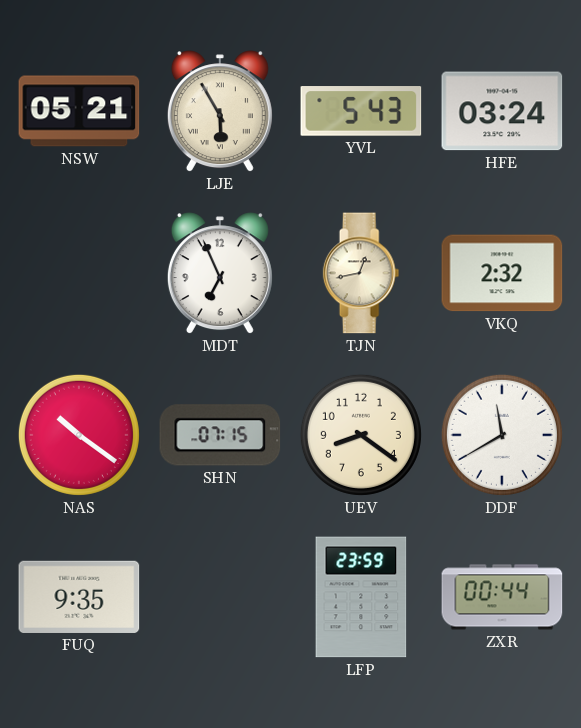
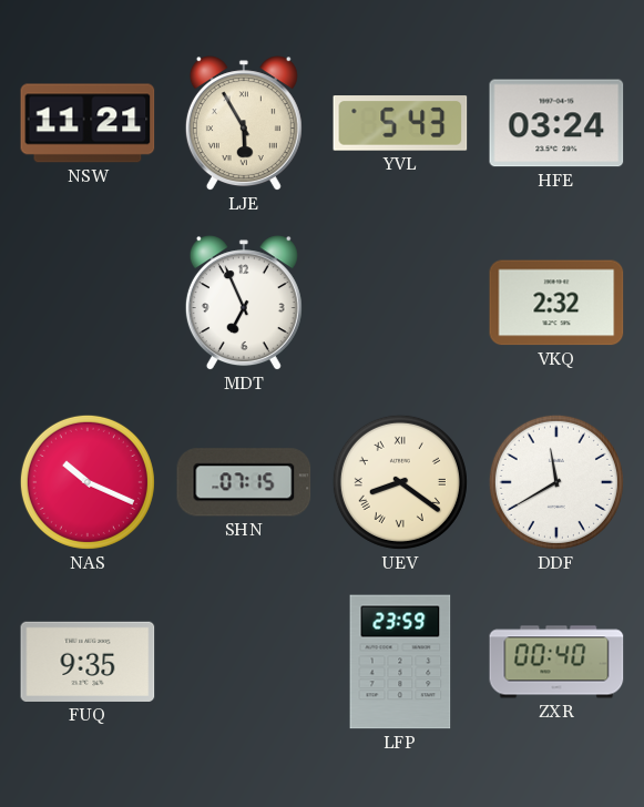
NSW: 05:21 -> 11:21
TJN: 12:43 -> none
NAS: 10:21 -> 10:19
UEV numerals: Arabic -> Roman
ZXR: 00:44 -> 00:40
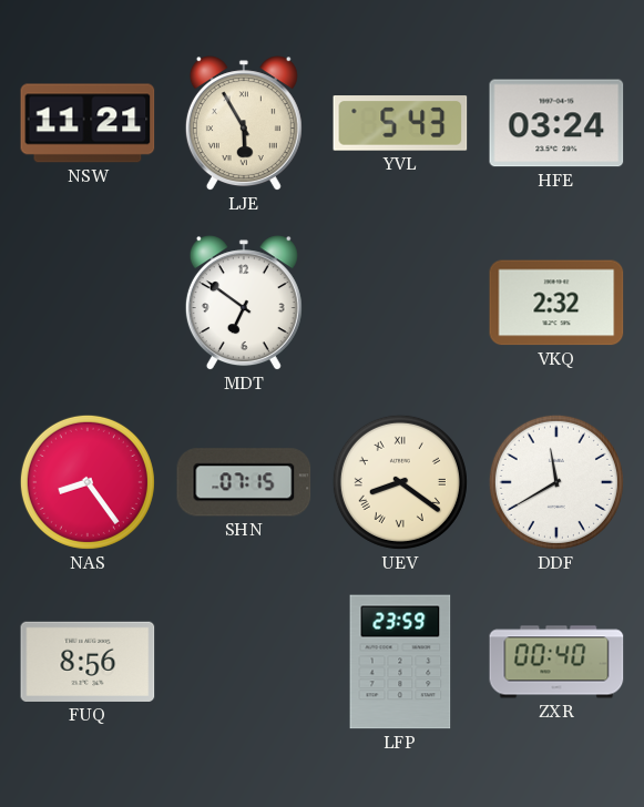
MDT: 6:56 -> 6:51
NAS: 10:19 -> 8:24
FUQ: 9:35 -> 8:56
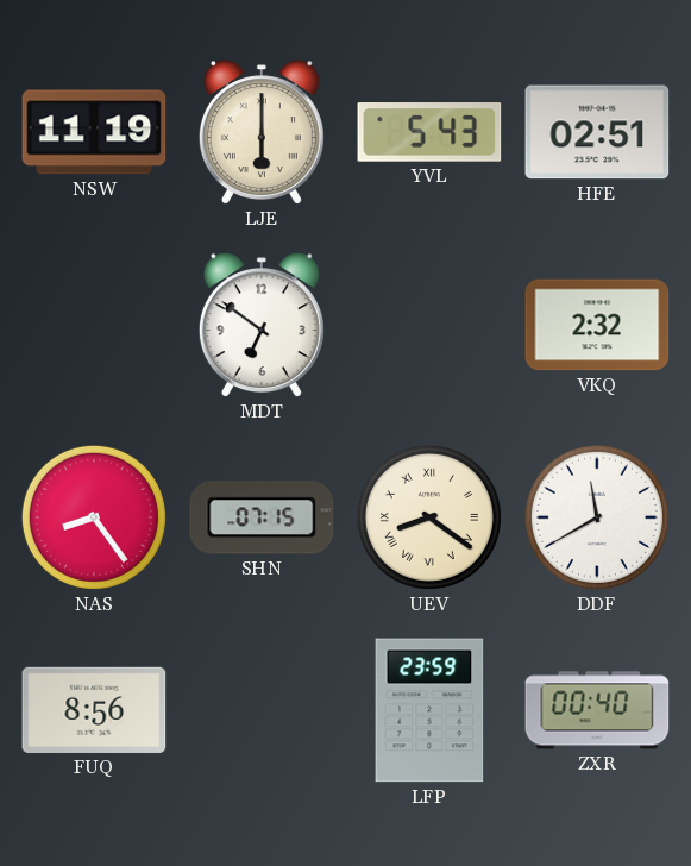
NSW: 11:21 -> 11:19
LJE: 5:55 -> 6:00
HFE: 03:24 -> 02:51
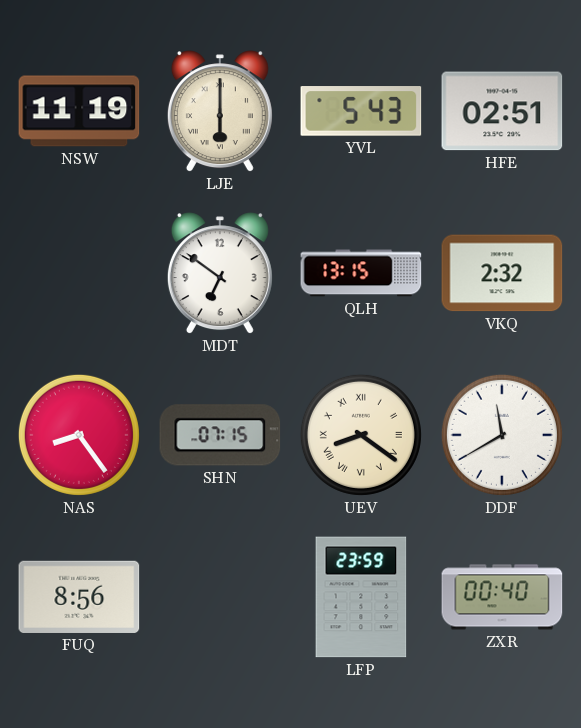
QLH: none -> 13:15
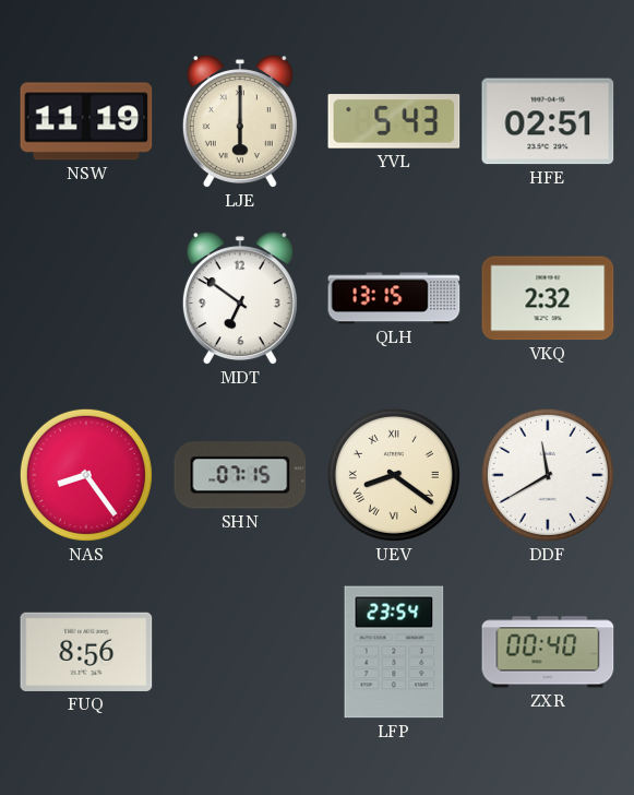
LFP: 23:59 -> 23:54
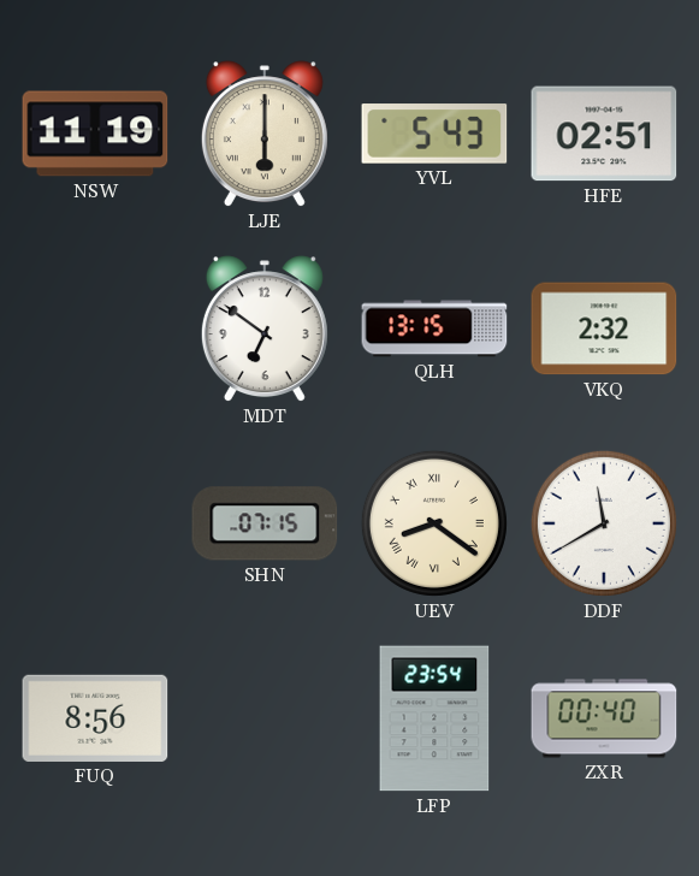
NAS: 8:24 -> none
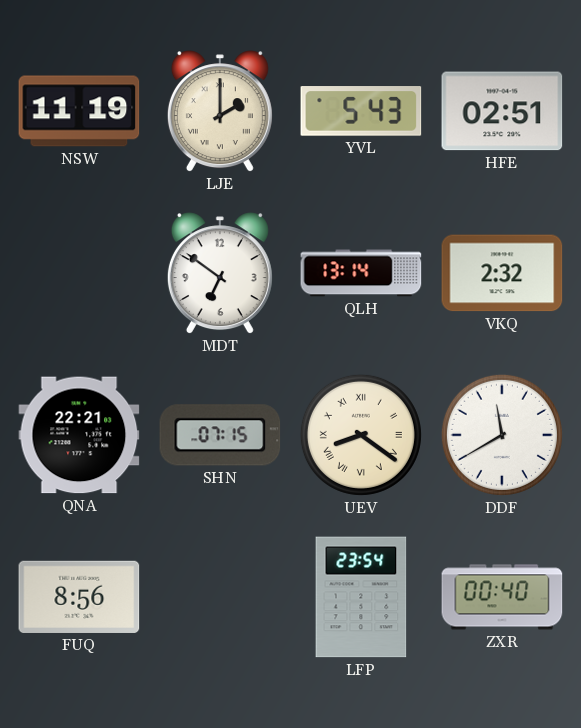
LJE: 6:00 -> 2:00
QLH: 13:15 -> 13:14
QNA: none -> 22:21
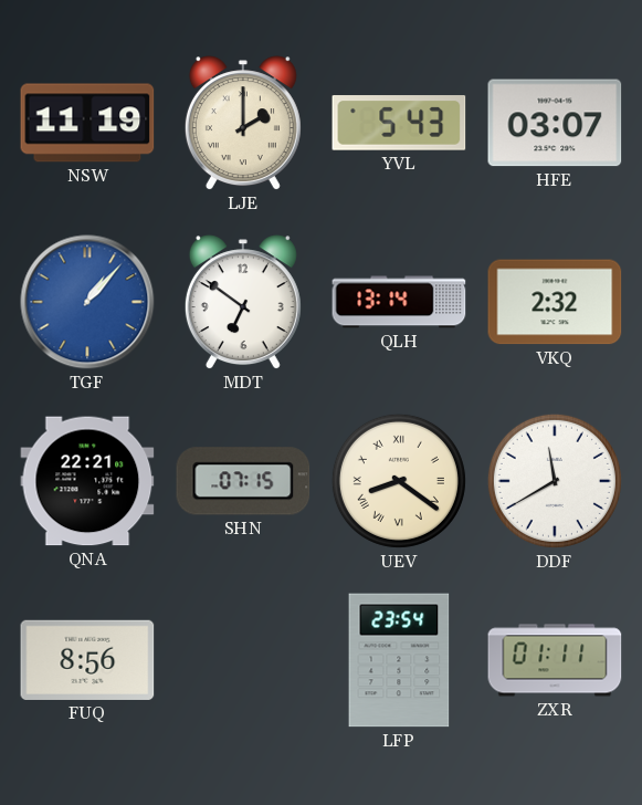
HFE: 02:51 -> 03:07
TGF: none -> 1:07
ZXR: 00:40 -> 01:11
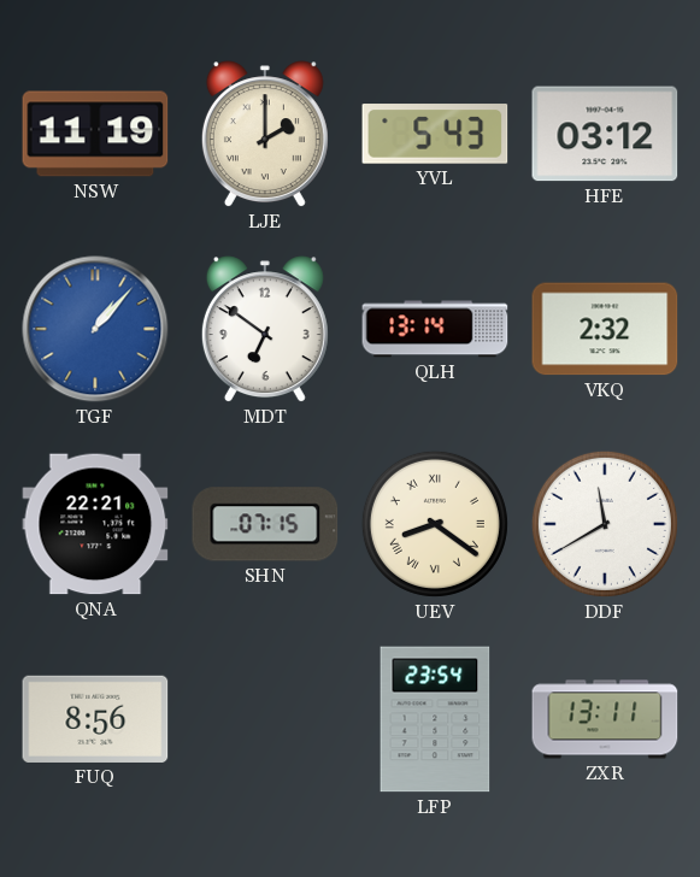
HFE: 03:07 -> 03:12
ZXR: 01:11 -> 13:11
